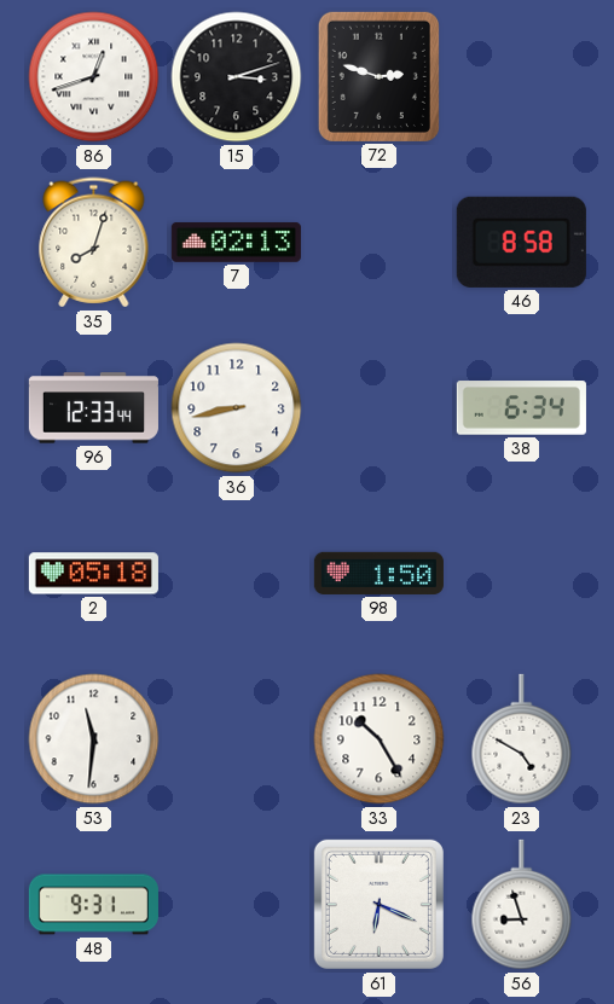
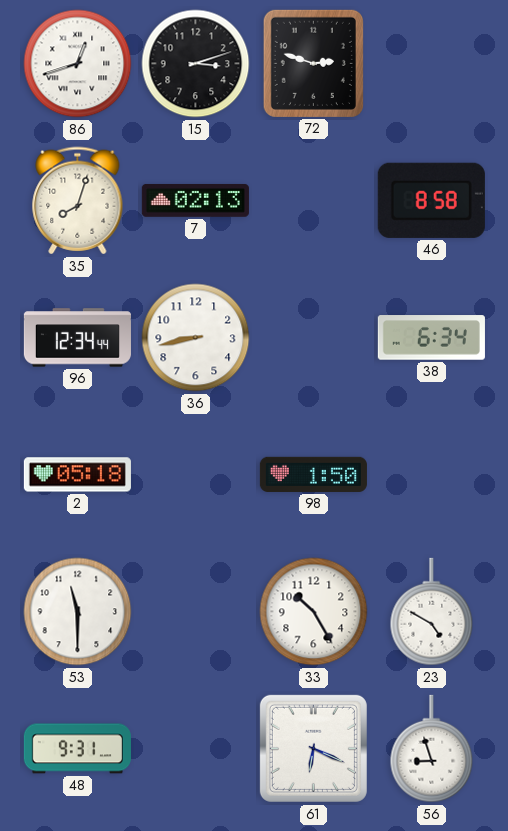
96: 12:33 -> 12:34
53: 11:31 -> 11:30
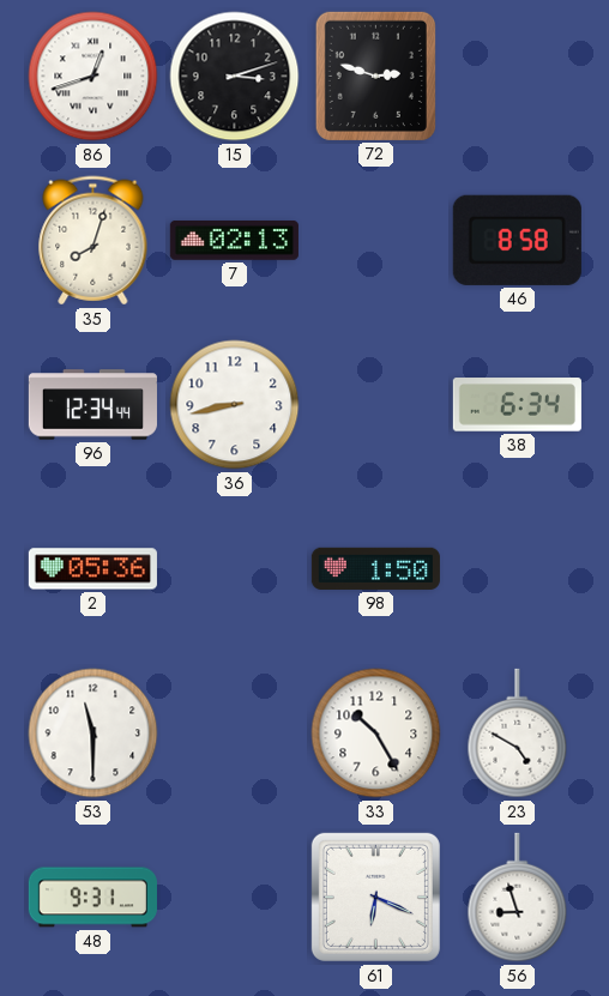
2: 05:18 -> 05:36
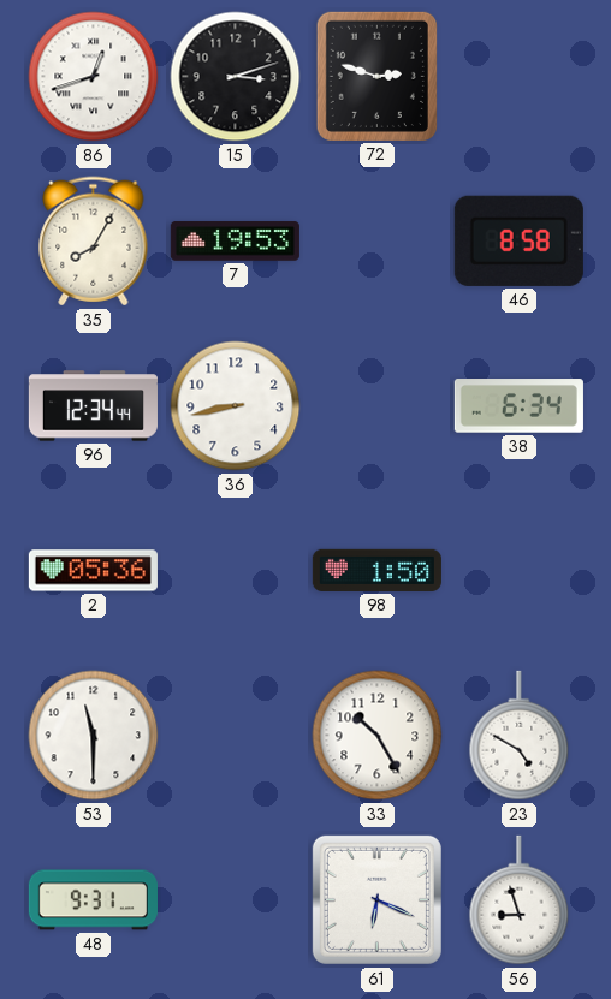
35: 8:03 -> 8:05
7: 02:13 -> 19:53
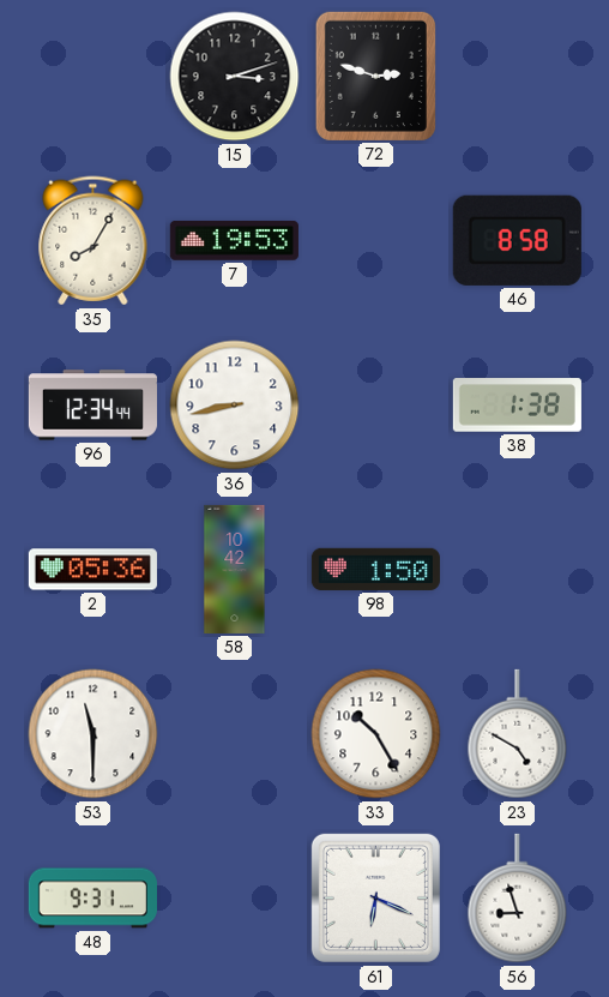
86: 12:42 -> none
38: 6:34 -> 1:38
58: none -> 10:42
